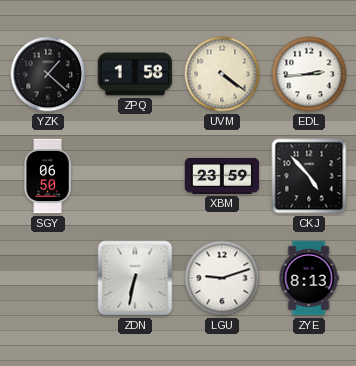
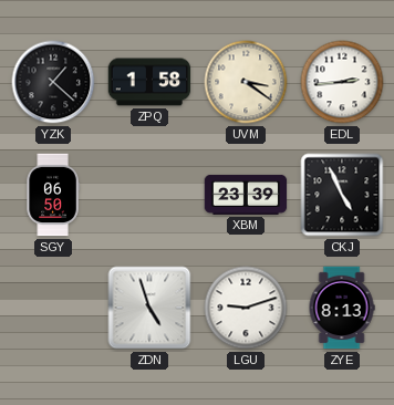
UVM: 4:21 -> 3:21
XBM: 23:59 -> 23:39
CKJ: 4:53 -> 4:56
ZDN: 6:32 -> 4:57
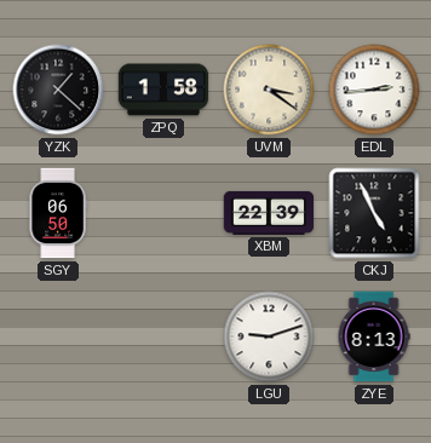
XBM: 23:39 -> 22:39
ZDN: 4:57 -> none
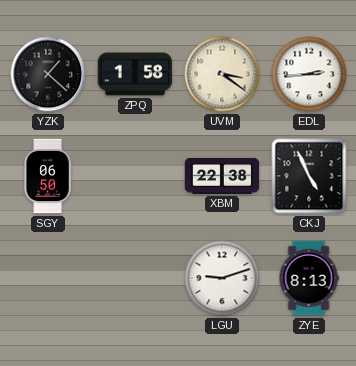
XBM: 22:39 -> 22:38
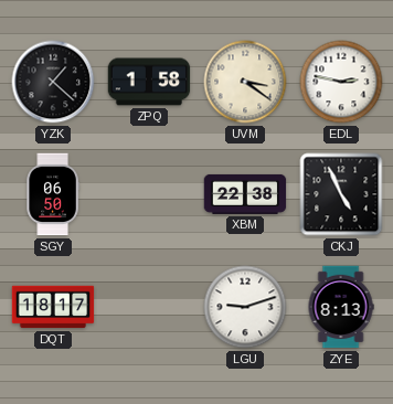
EDL: 2:44 -> 2:47
DQT: none -> 18:17
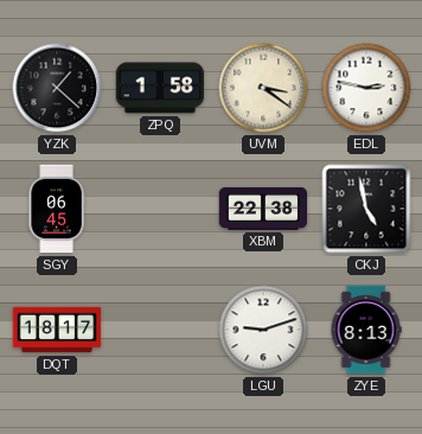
SGY: 06:50 -> 06:45
CKJ: 4:56 -> 4:58
